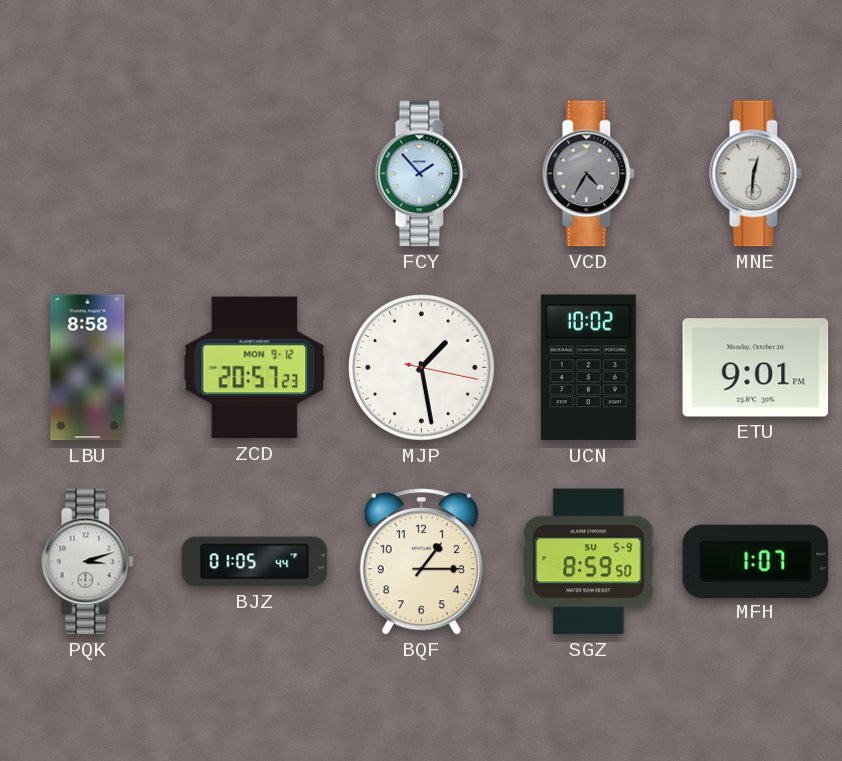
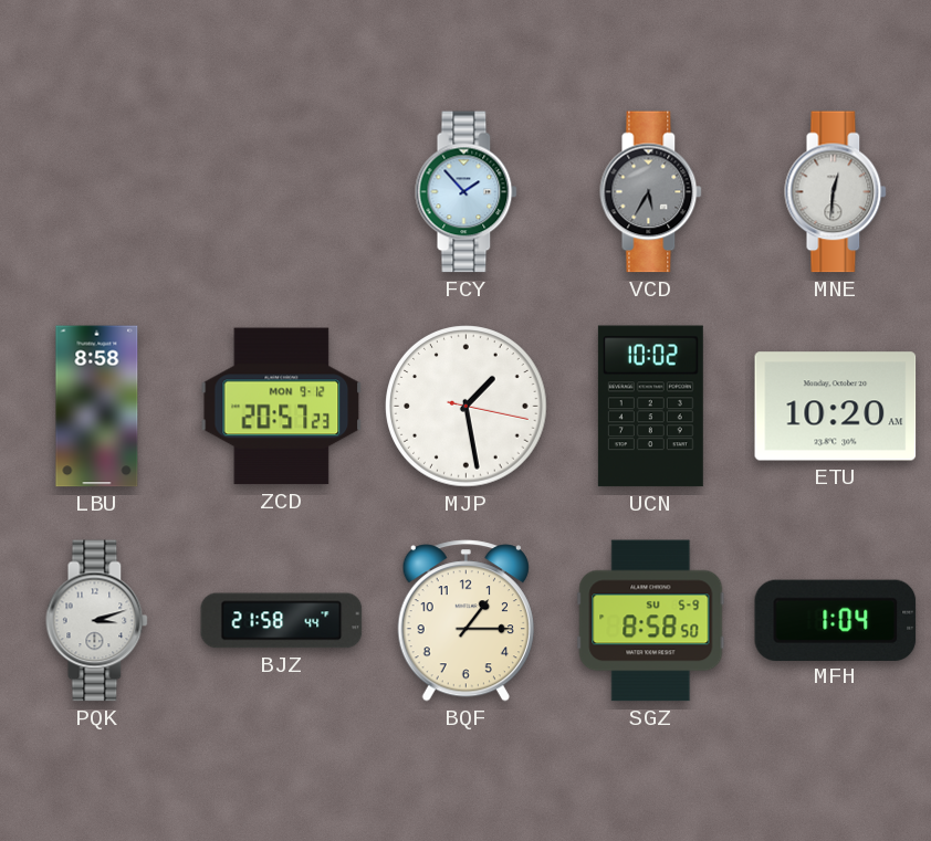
VCD: 4:35 -> 5:35
ETU: 9:01 -> 10:20
BJZ: 01:05 -> 21:58
SGZ: 8:59 -> 8:58
MFH: 1:07 -> 1:04
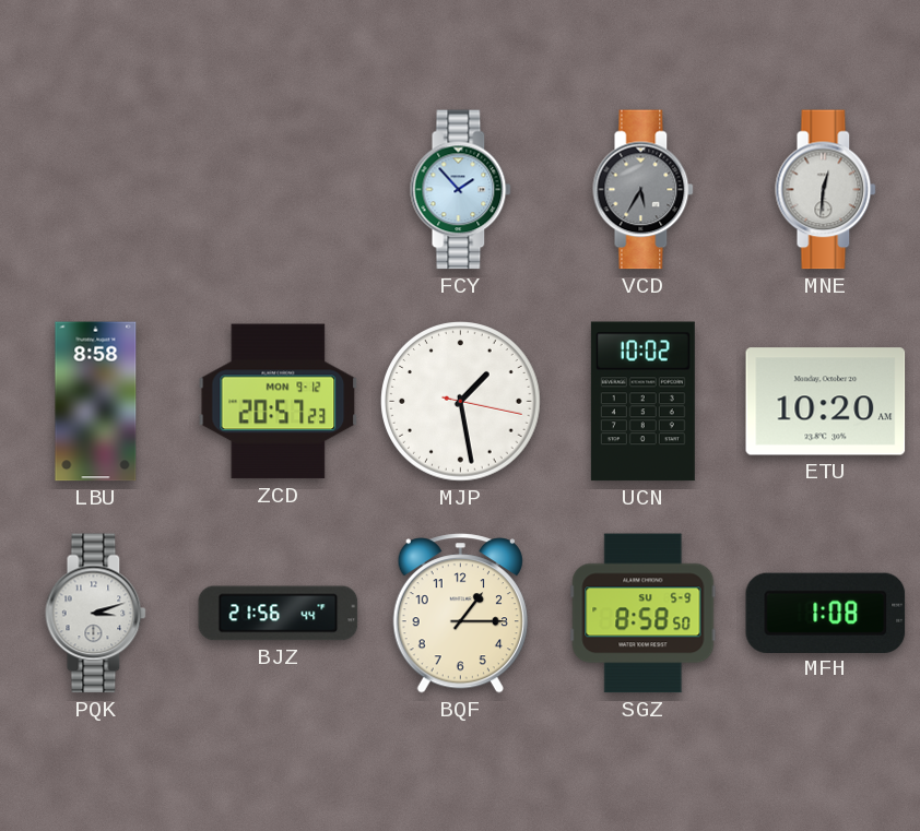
BJZ: 21:58 -> 21:56
MFH: 1:04 -> 1:08
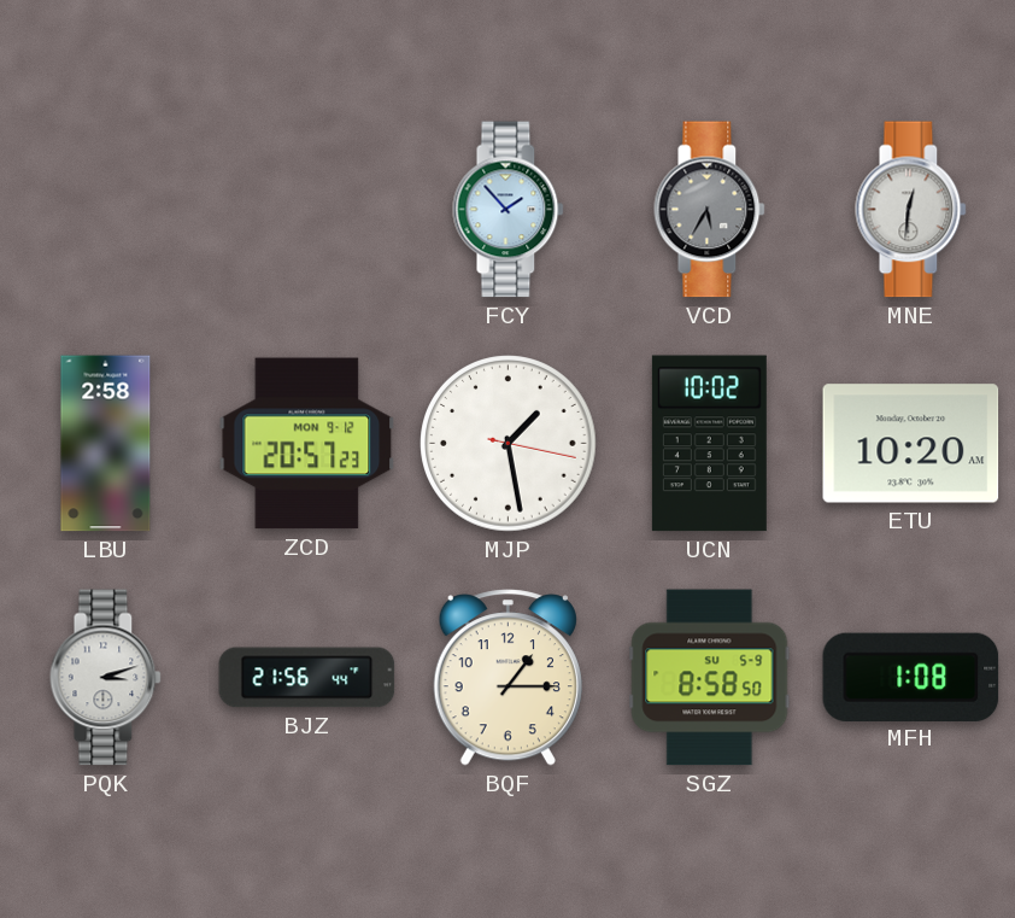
LBU: 8:58 -> 2:58
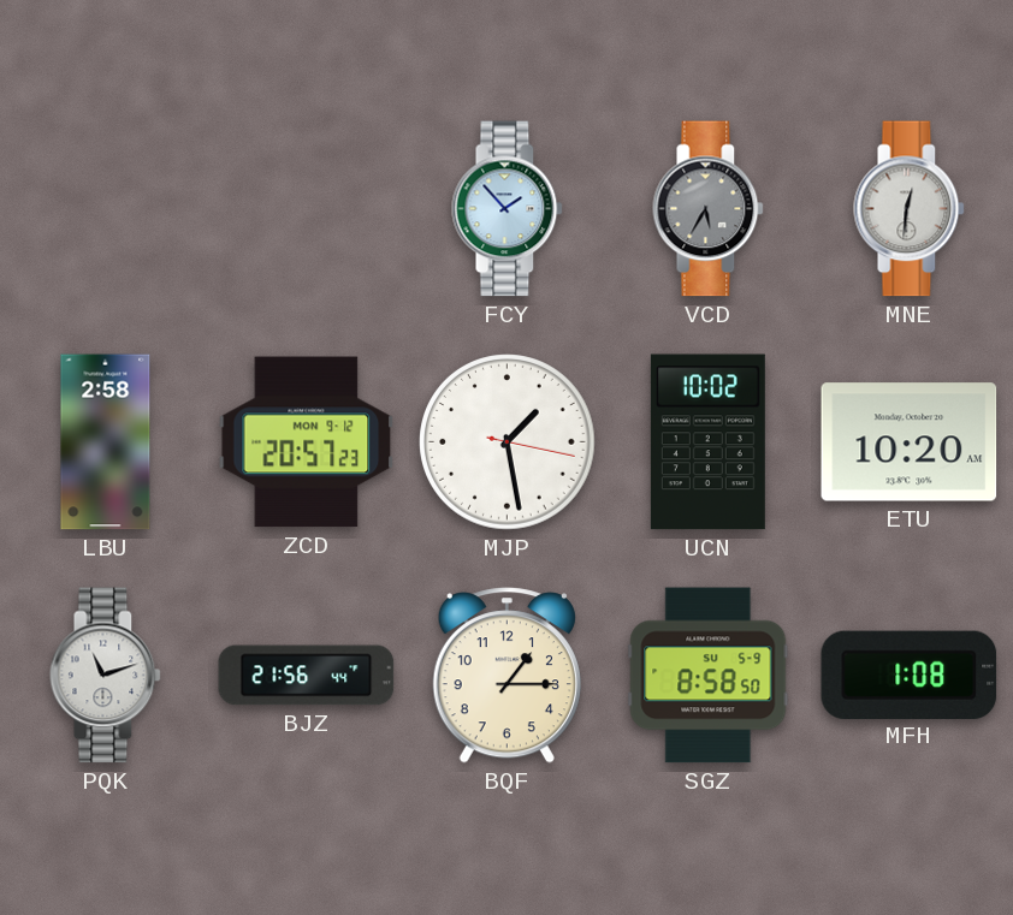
PQK: 3:12 -> 11:12
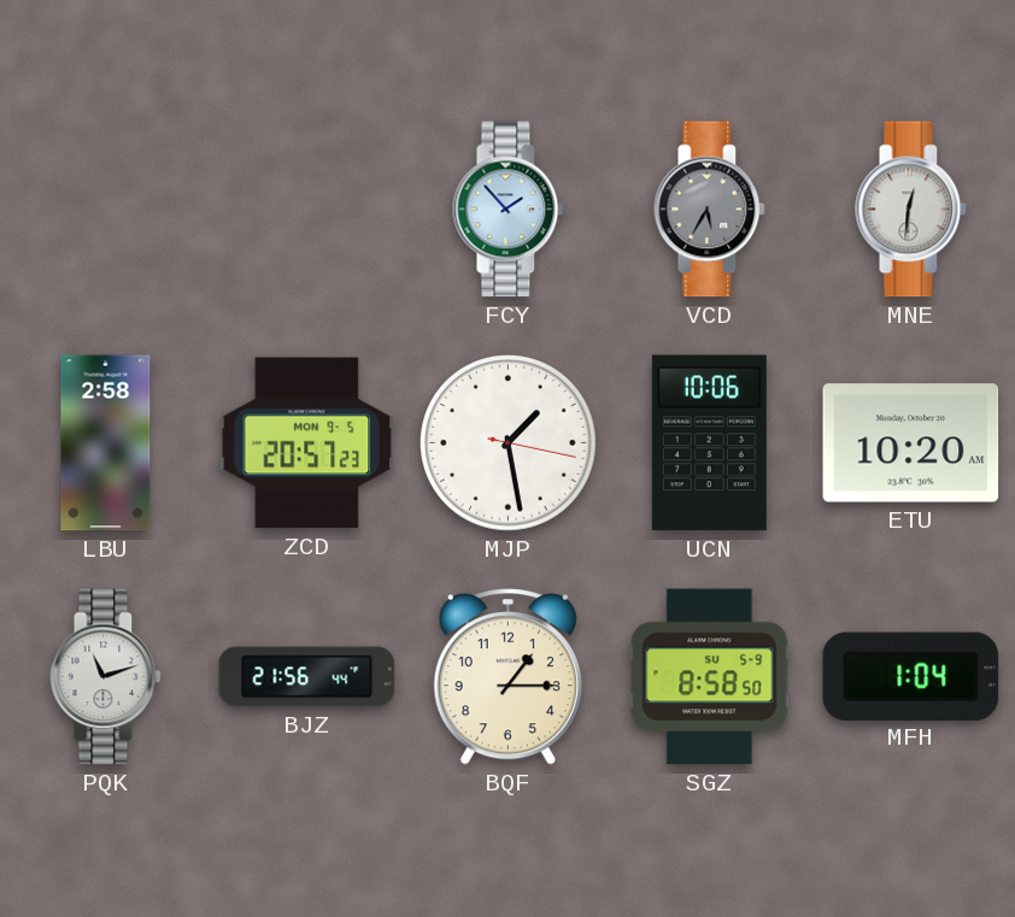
ZCD date: MON 9-12 -> MON 9-5
UCN: 10:02 -> 10:06
MFH: 1:08 -> 1:04
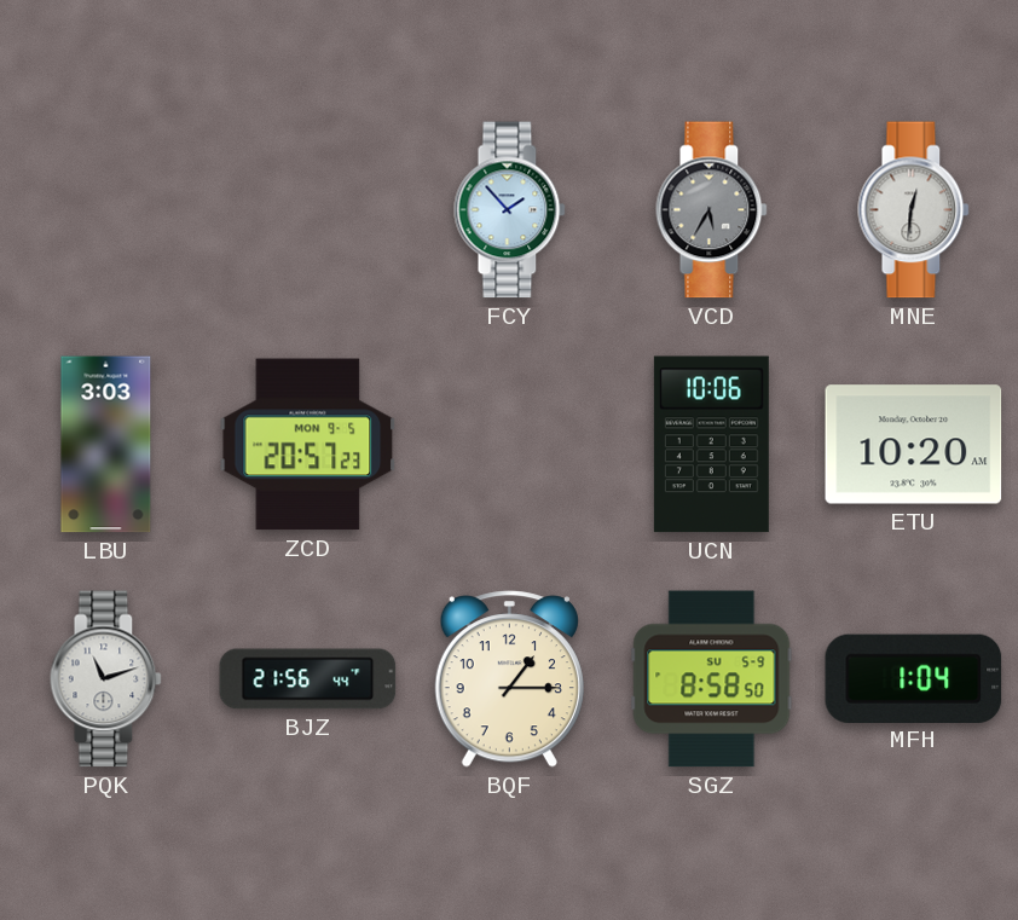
LBU: 2:58 -> 3:03
MJP: 1:28 -> none
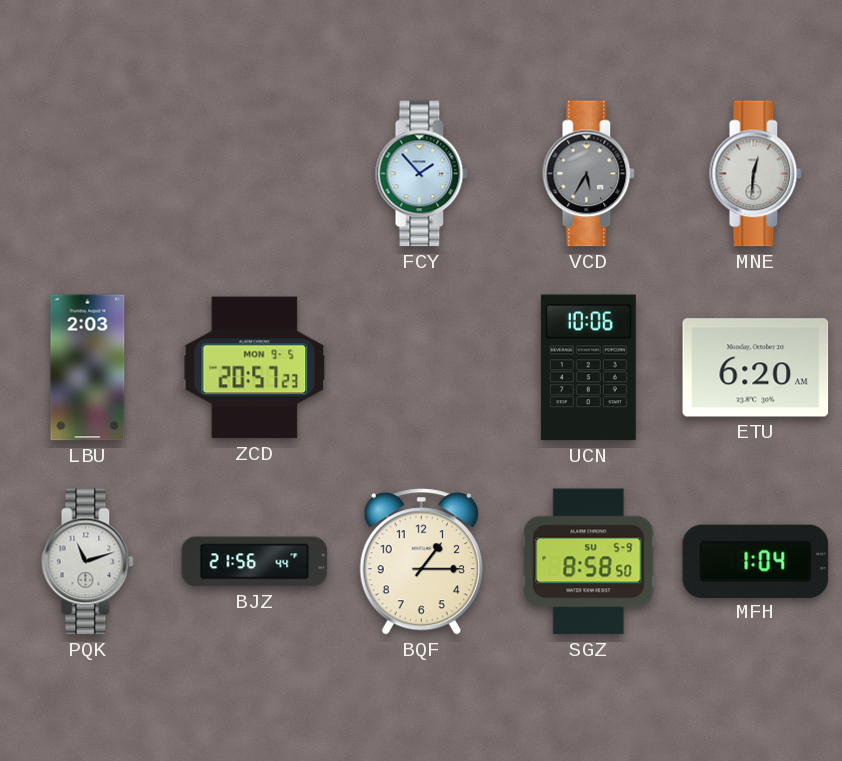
LBU: 3:03 -> 2:03
ETU: 10:20 -> 6:20
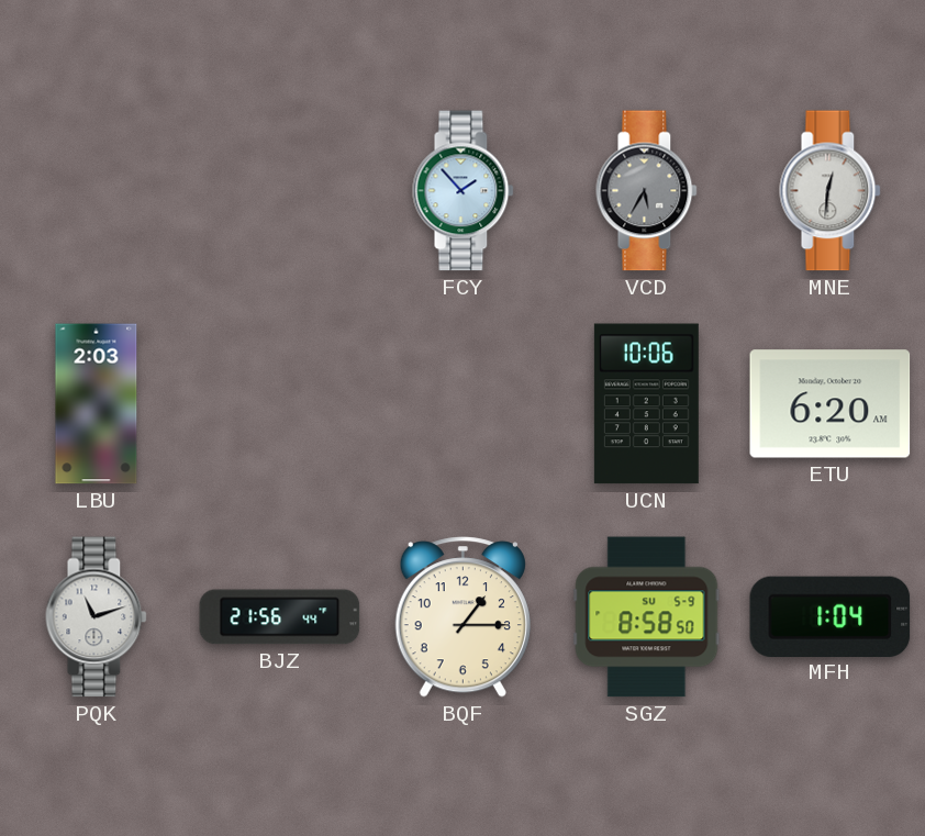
ZCD: 20:57 -> none
